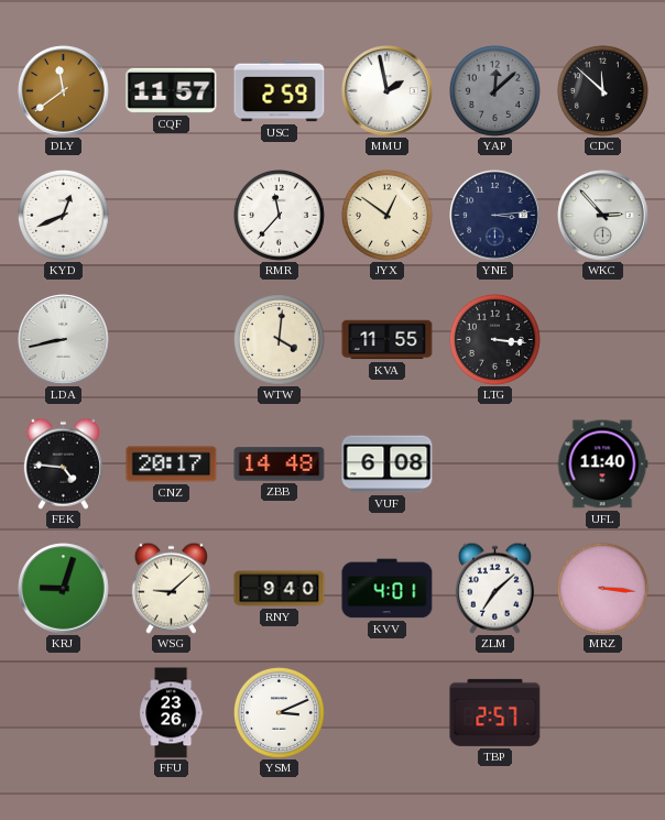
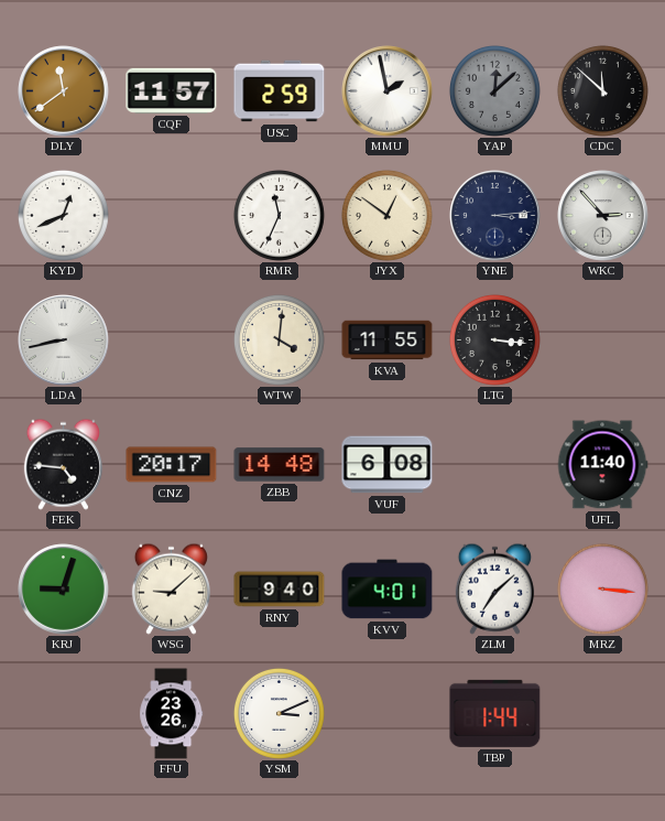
RMR: 11:37 -> 11:34
TBP: 2:57 -> 1:44
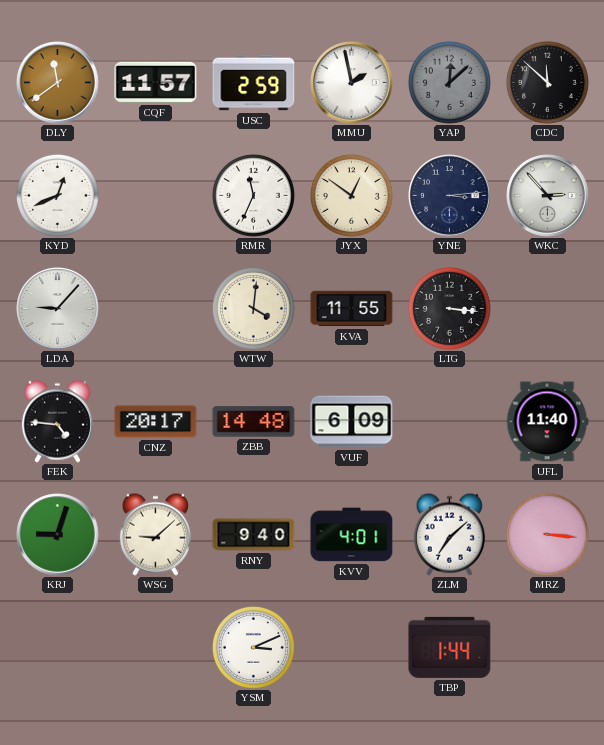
LDA: 8:43 -> 9:07
VUF: 6:08 -> 6:09
FFU: 23:26 -> none
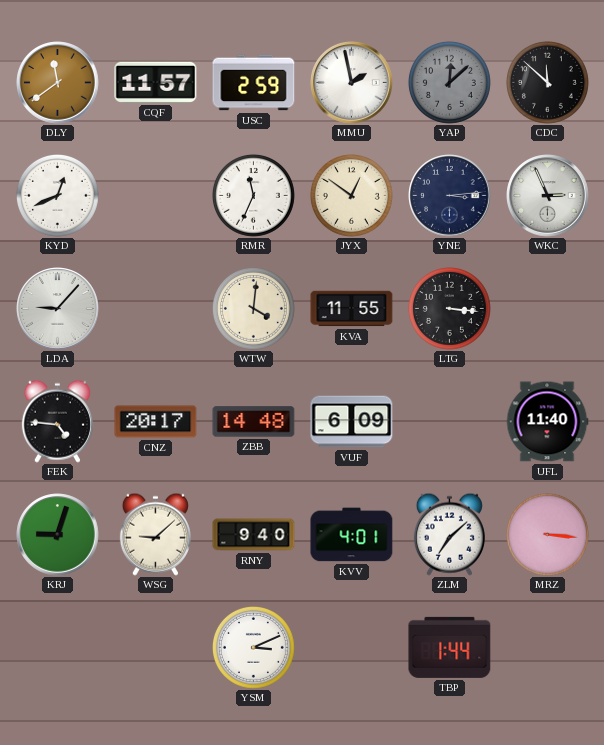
WKC: 2:53 -> 2:56
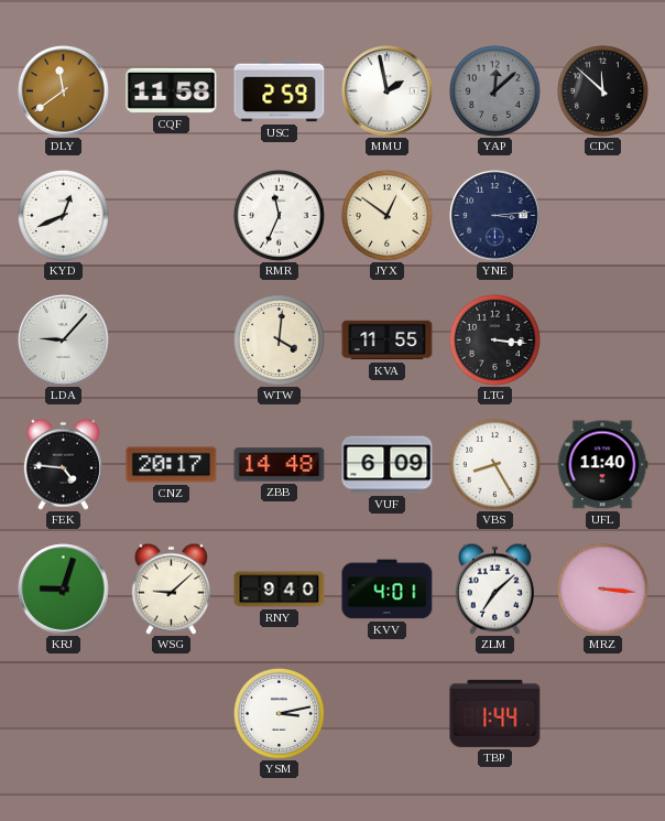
CQF: 11:57 -> 11:58
WKC: 2:56 -> none
VBS: none -> 8:25
YSM: 3:11 -> 3:13
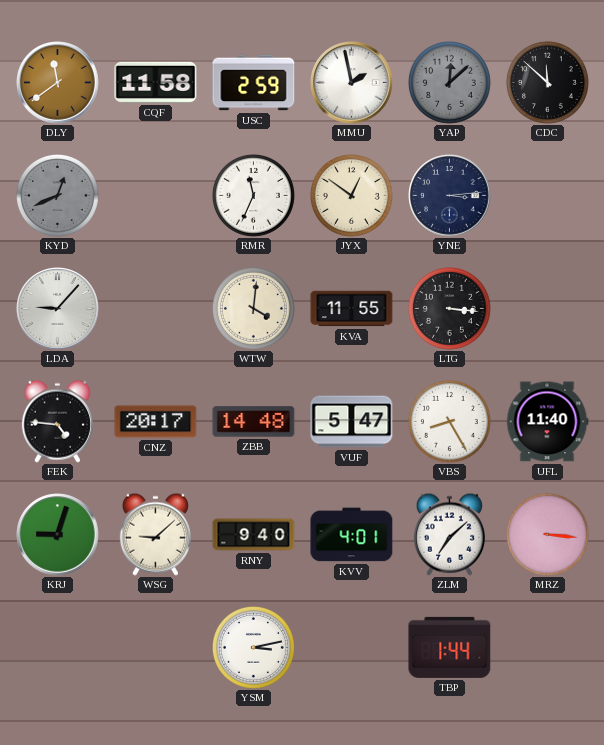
KYD dial: white -> grey
VUF: 6:09 -> 5:47
